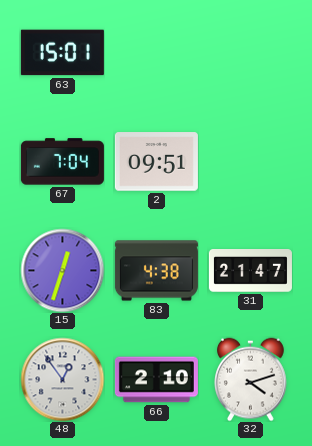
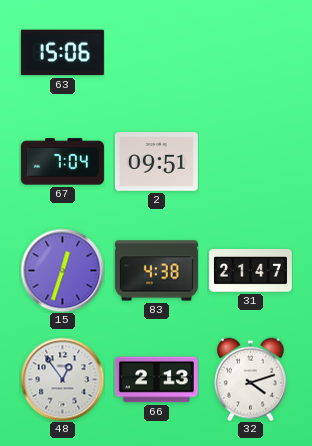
63: 15:01 -> 15:06
66: 2:10 -> 2:13
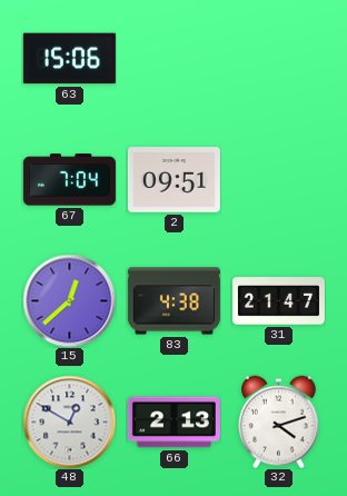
15: 12:33 -> 12:38
48: 12:54 -> 12:50
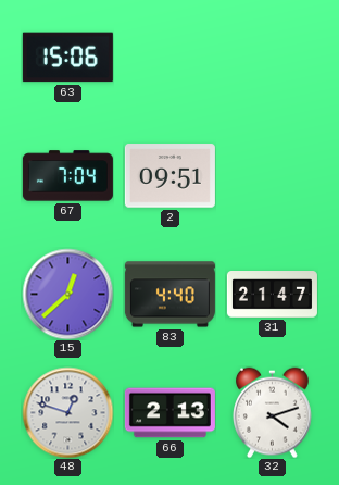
83: 4:38 -> 4:40
48: 12:50 -> 12:48
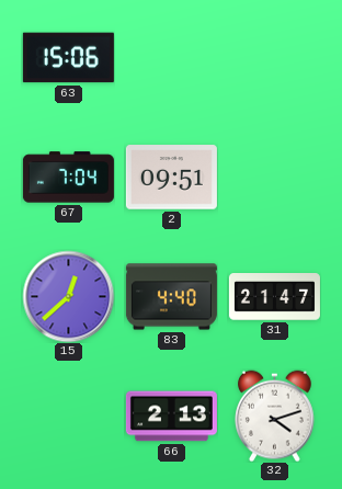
48: 12:48 -> none
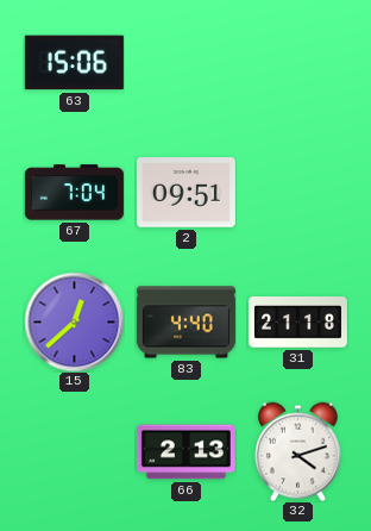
31: 21:47 -> 21:18
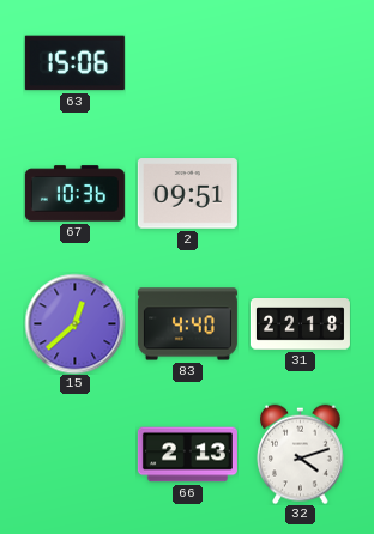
67: 7:04 -> 10:36
31: 21:18 -> 22:18
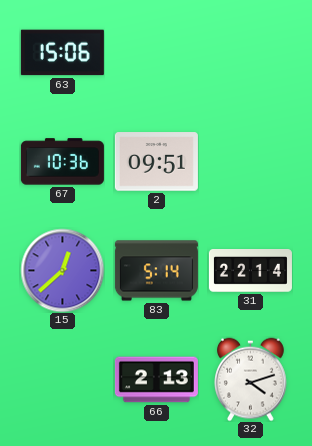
83: 4:40 -> 5:14
31: 22:18 -> 22:14
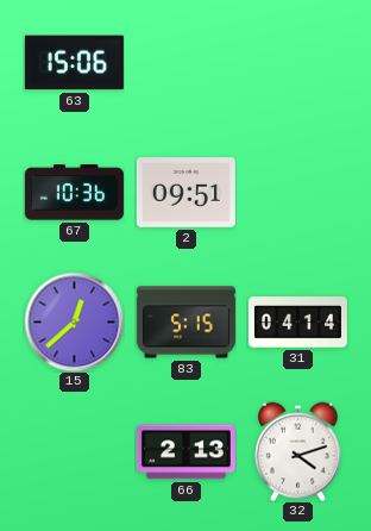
83: 5:14 -> 5:15
31: 22:14 -> 04:14
